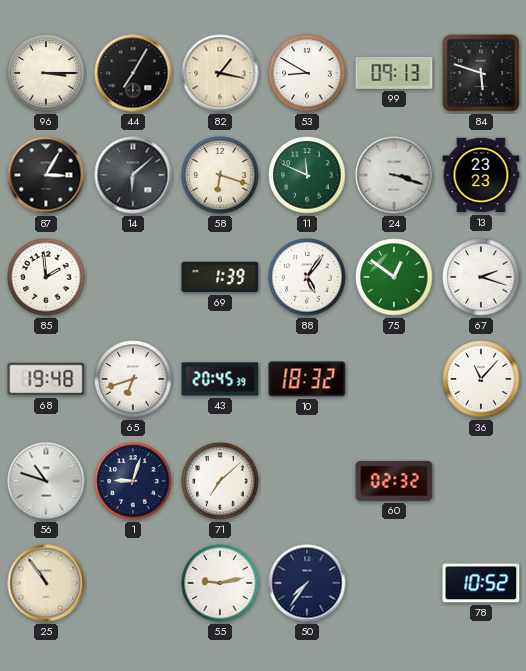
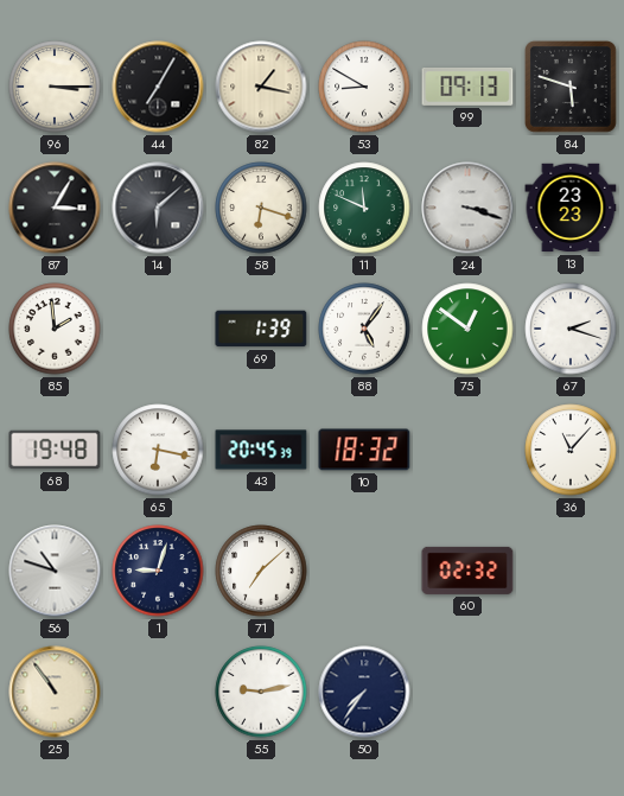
65: 6:42 -> 6:17
78: 10:52 -> none
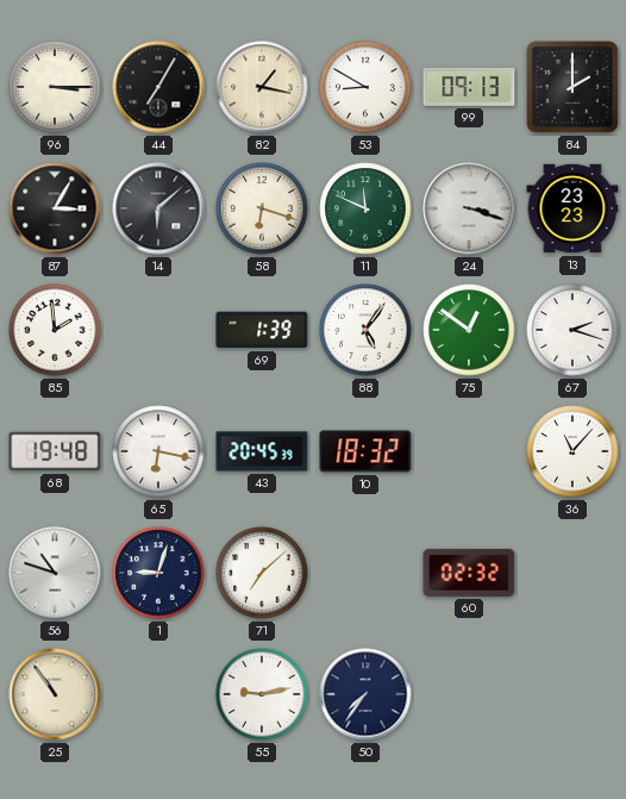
84: 5:48 -> 2:00
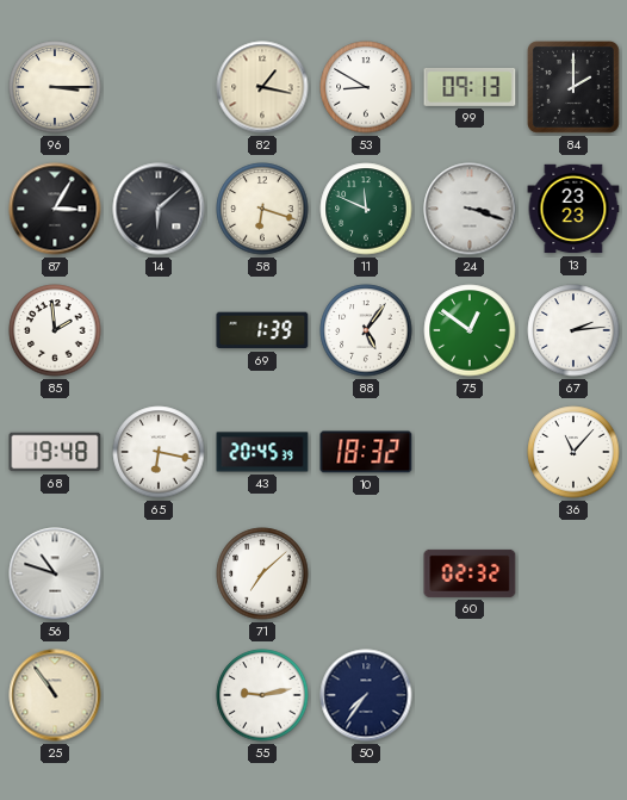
44: 7:05 -> none
67: 2:18 -> 2:14
1: 9:03 -> none
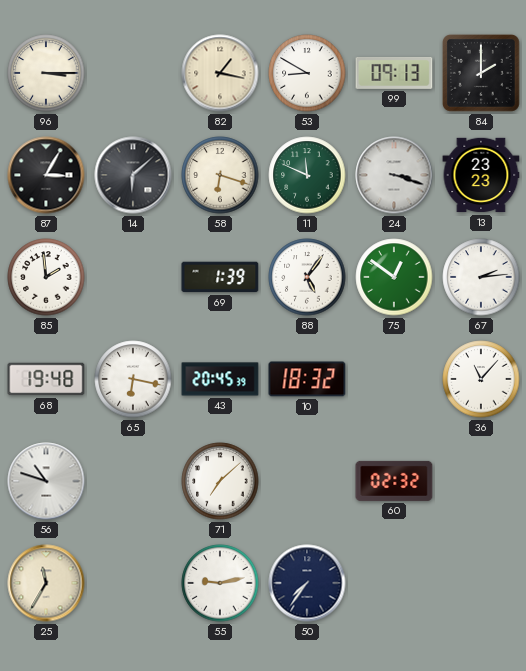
25: 10:54 -> 11:35
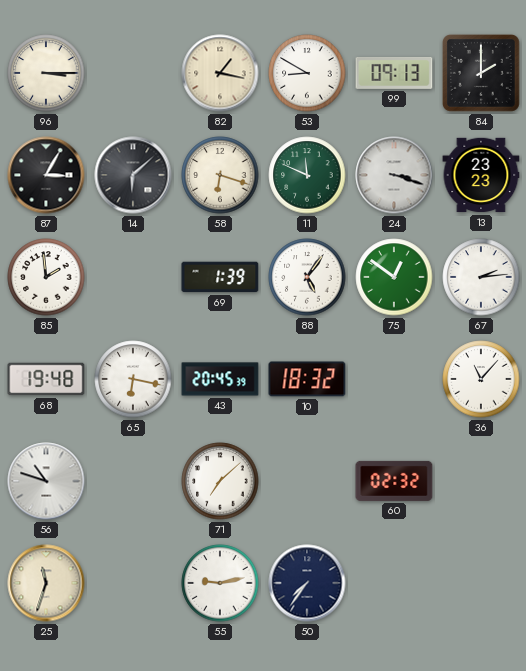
25: 11:35 -> 11:33
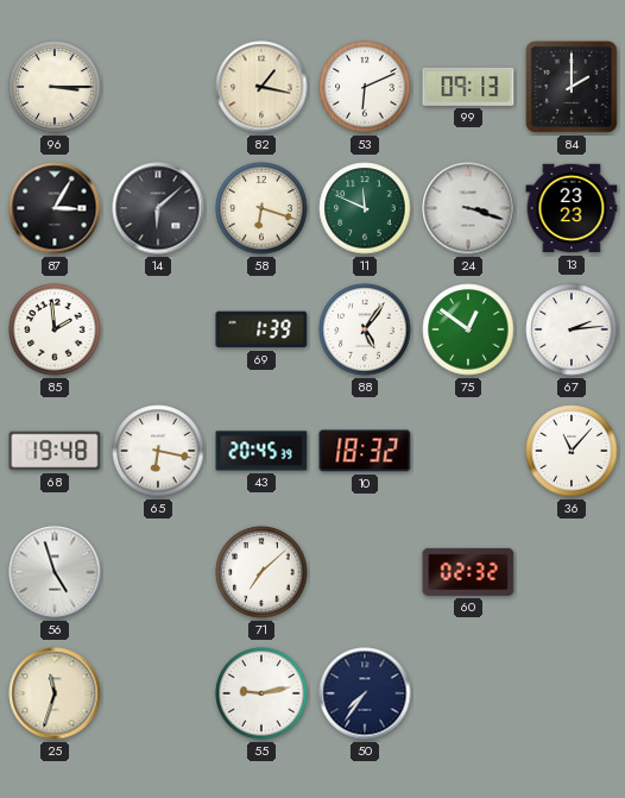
53: 8:50 -> 6:11
56: 10:48 -> 4:57
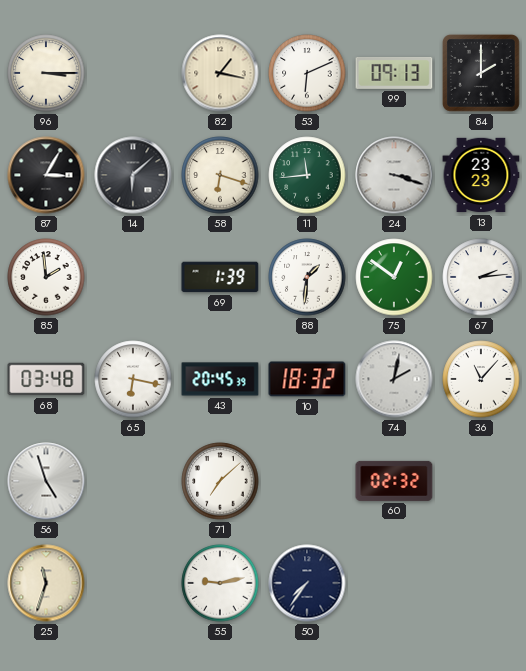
11: 11:49 -> 11:44
88: 5:06 -> 1:31
68: 19:48 -> 03:48
74: none -> 2:02
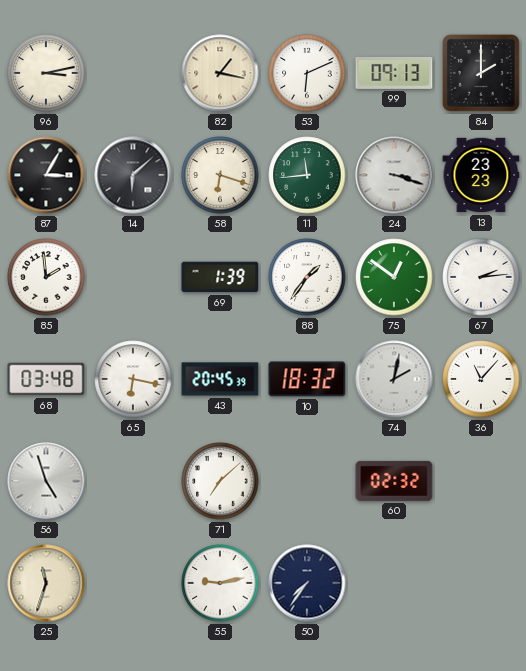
96: 3:15 -> 3:13
88: 1:31 -> 1:36
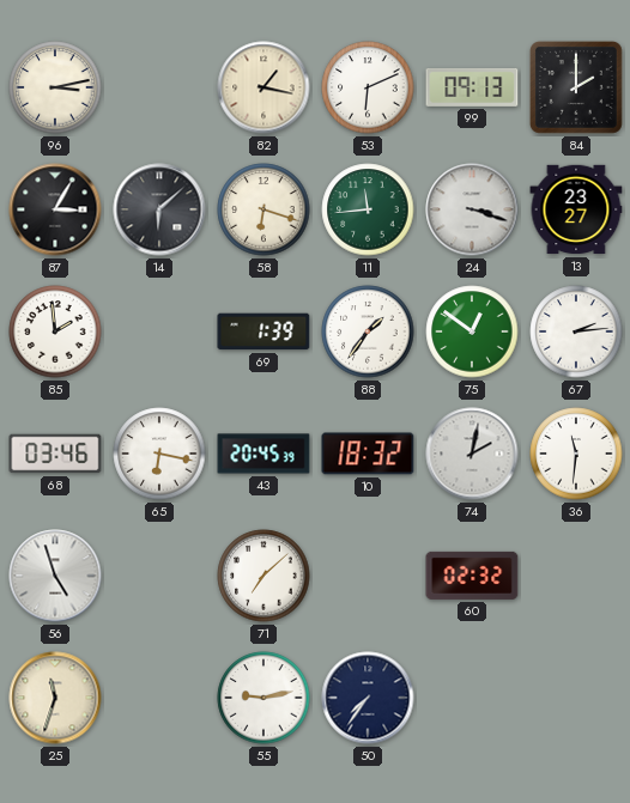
13: 23:23 -> 23:27
68: 03:48 -> 03:46
36: 11:07 -> 11:31
